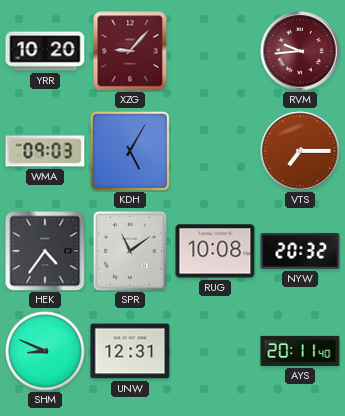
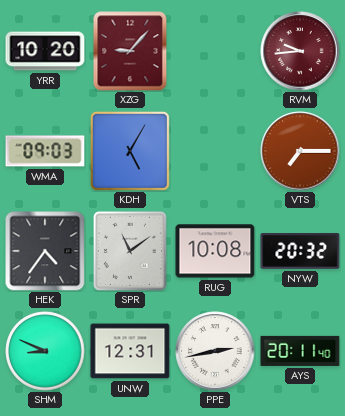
PPE: none -> 2:43
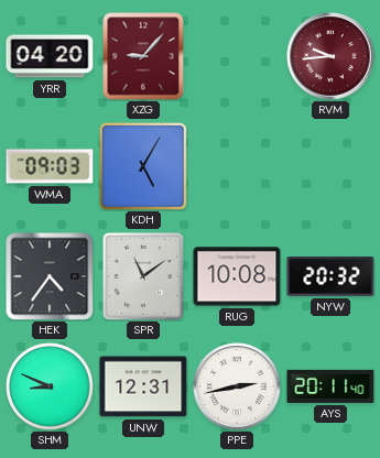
YRR: 10:20 -> 04:20
VTS: 7:15 -> none
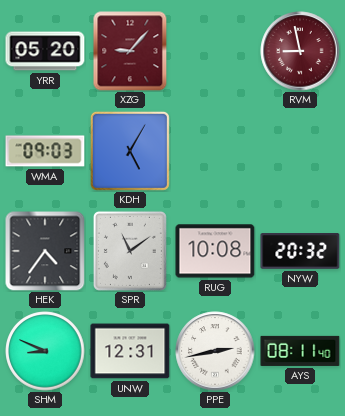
YRR: 04:20 -> 05:20
RVM: 9:44 -> 8:58
AYS: 20:11 -> 08:11
